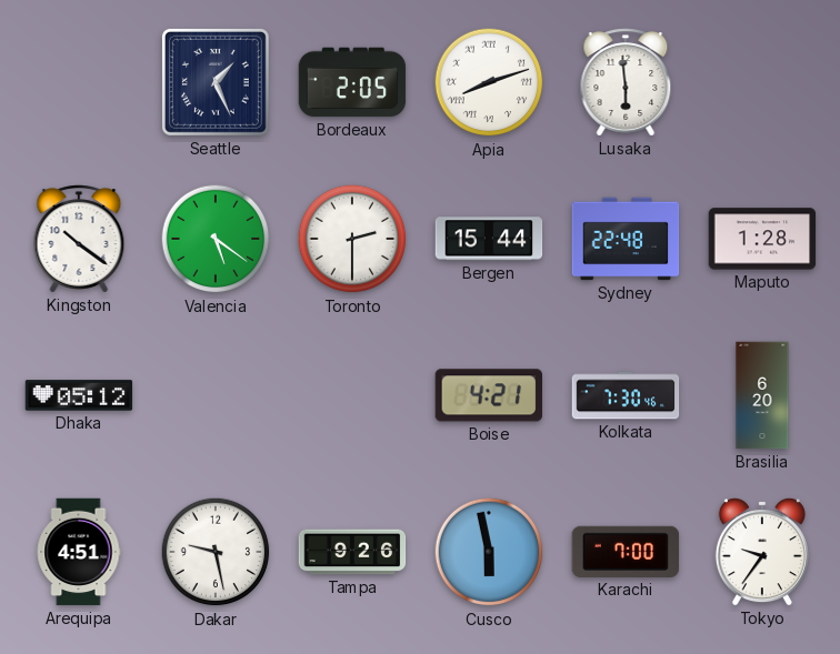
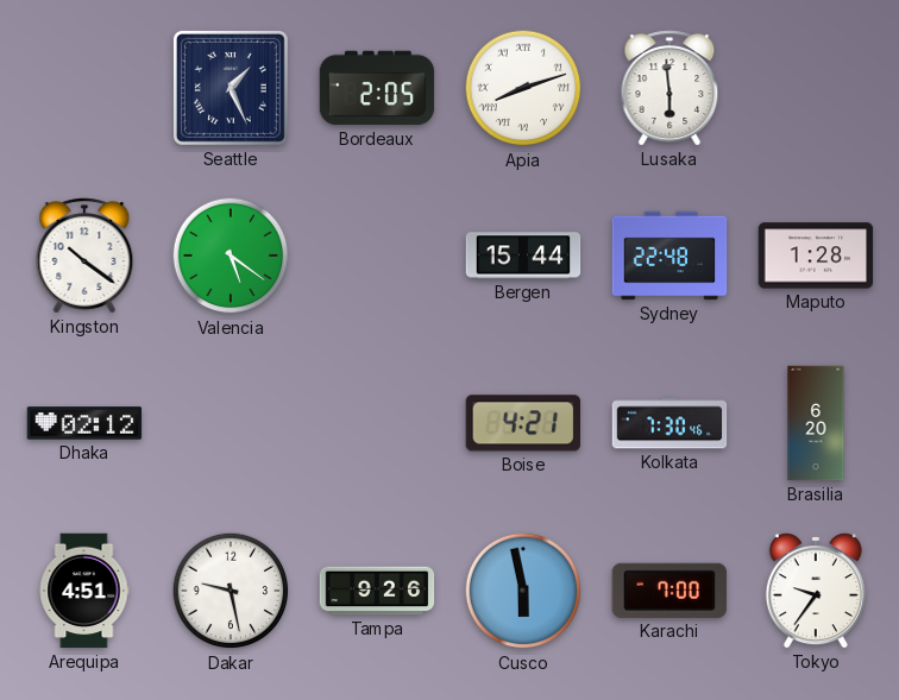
Toronto: 2:30 -> none
Dhaka: 05:12 -> 02:12
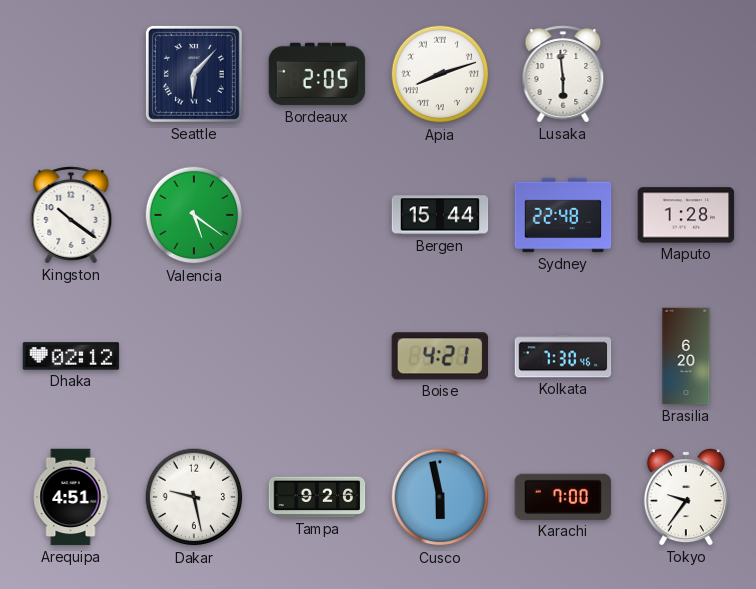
Seattle: 1:26 -> 6:07
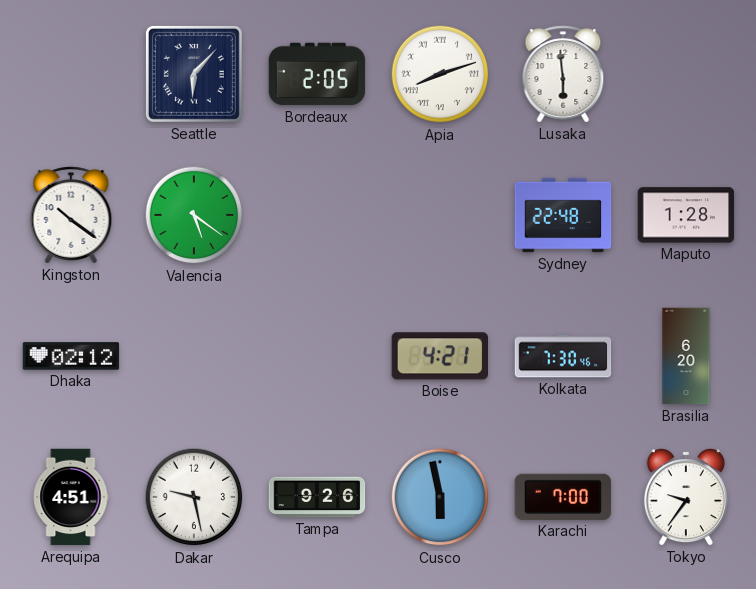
Bergen: 15:44 -> none
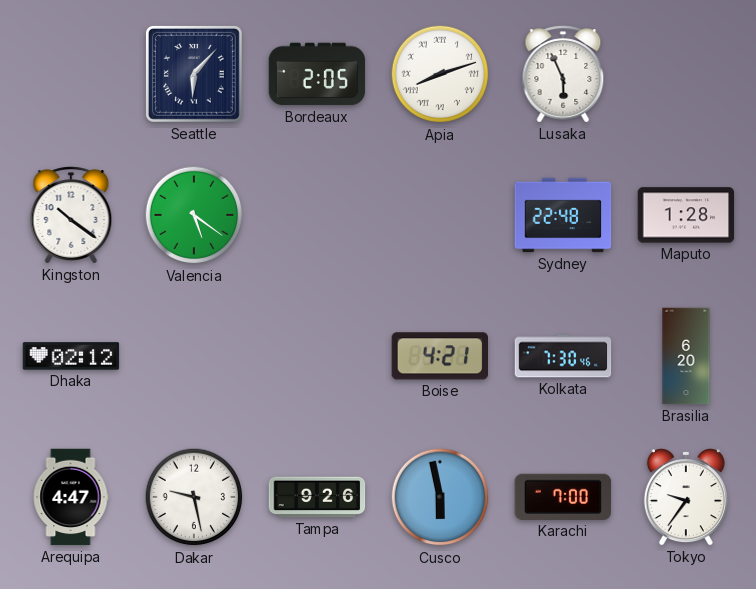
Lusaka: 5:59 -> 5:56
Arequipa: 4:51 -> 4:47
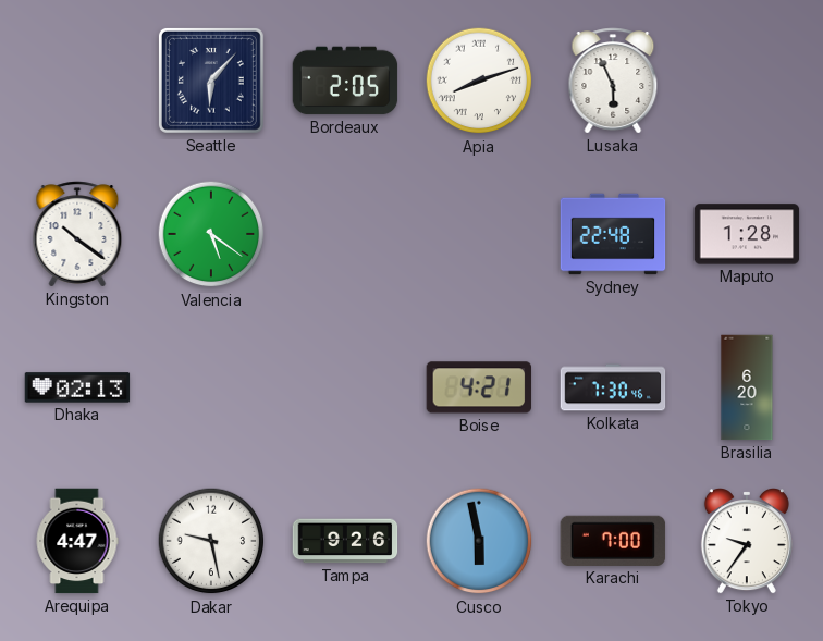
Dhaka: 02:12 -> 02:13
